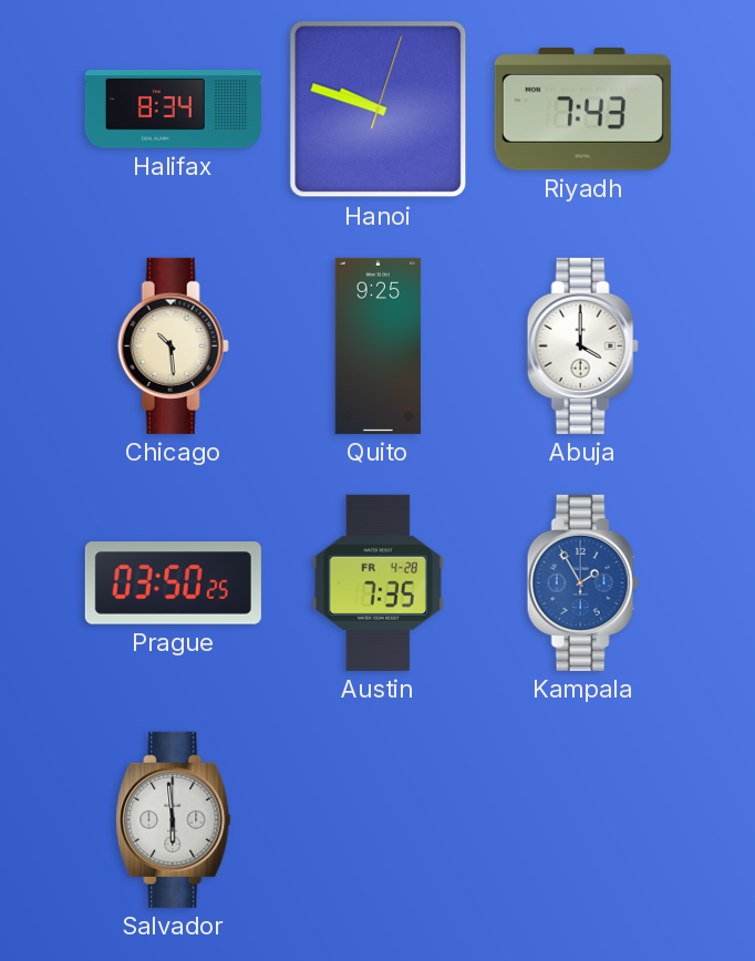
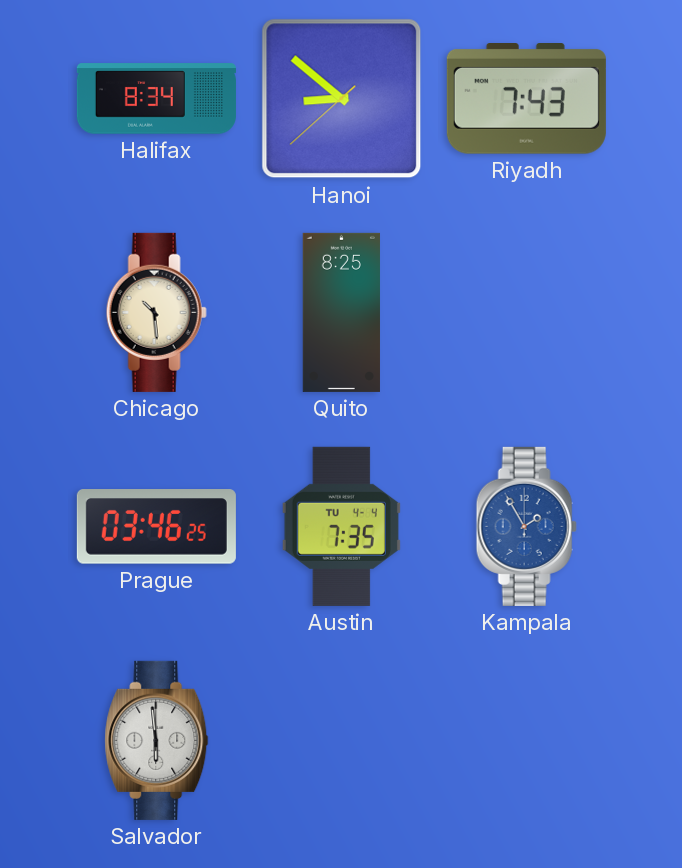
Hanoi: 9:48 -> 8:51
Quito: 9:25 -> 8:25
Abuja: 4:00 -> none
Prague: 03:50 -> 03:46
Austin date: FR 4-28 -> TU 4-4
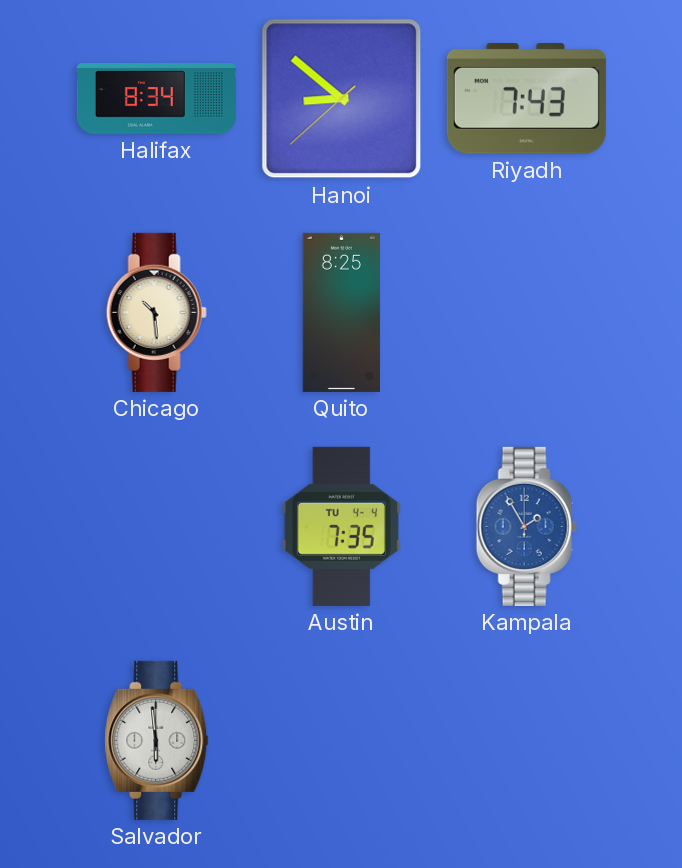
Prague: 03:46 -> none
